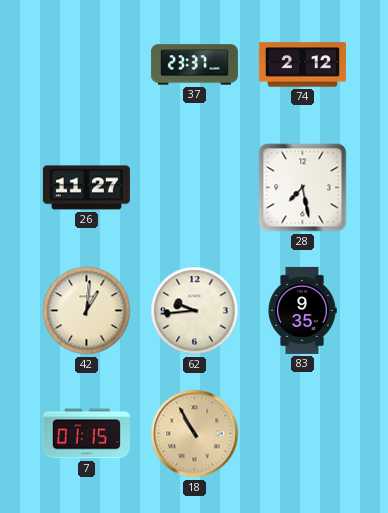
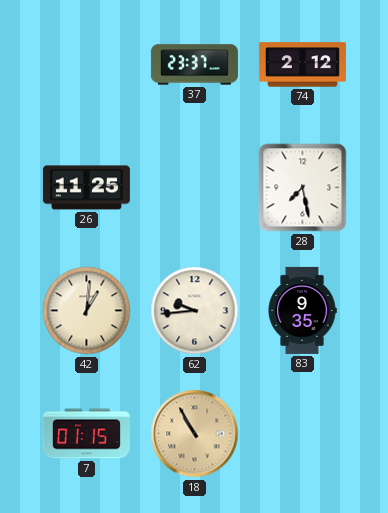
26: 11:27 -> 11:25
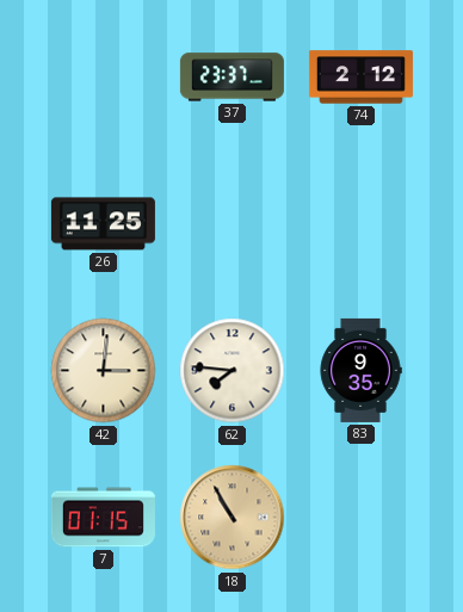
28: 7:28 -> none
42: 1:01 -> 3:01
62: 9:44 -> 7:46
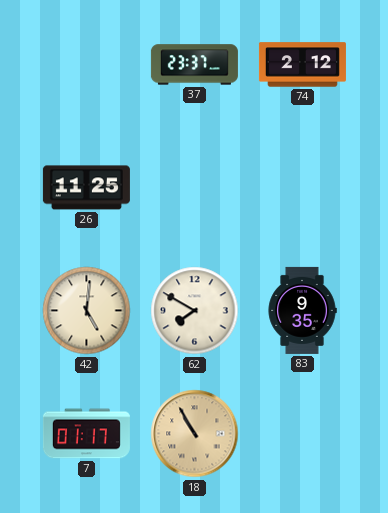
42: 3:01 -> 5:01
62: 7:46 -> 7:50
7: 01:15 -> 01:17
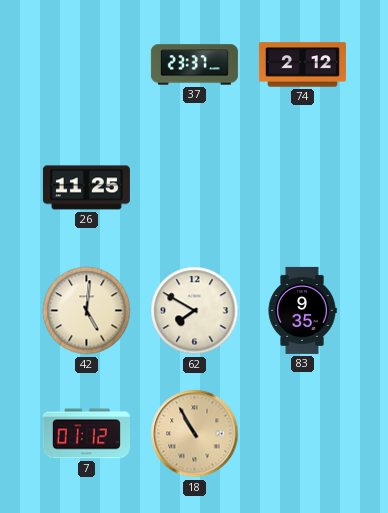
7: 01:17 -> 01:12
